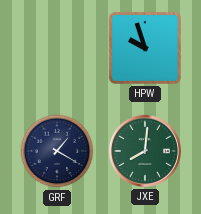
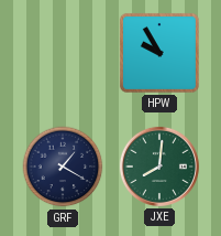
HPW: 9:57 -> 9:55
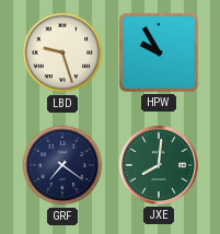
LBD: none -> 9:27
GRF: 1:20 -> 7:21
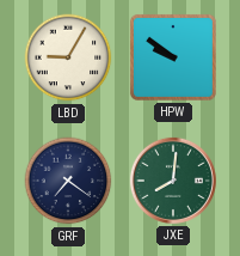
LBD: 9:27 -> 9:05
HPW: 9:55 -> 9:51
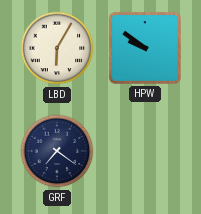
LBD: 9:05 -> 6:05
JXE: 8:01 -> none
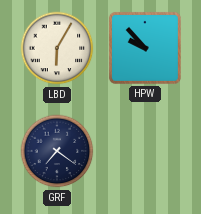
HPW: 9:51 -> 9:53
